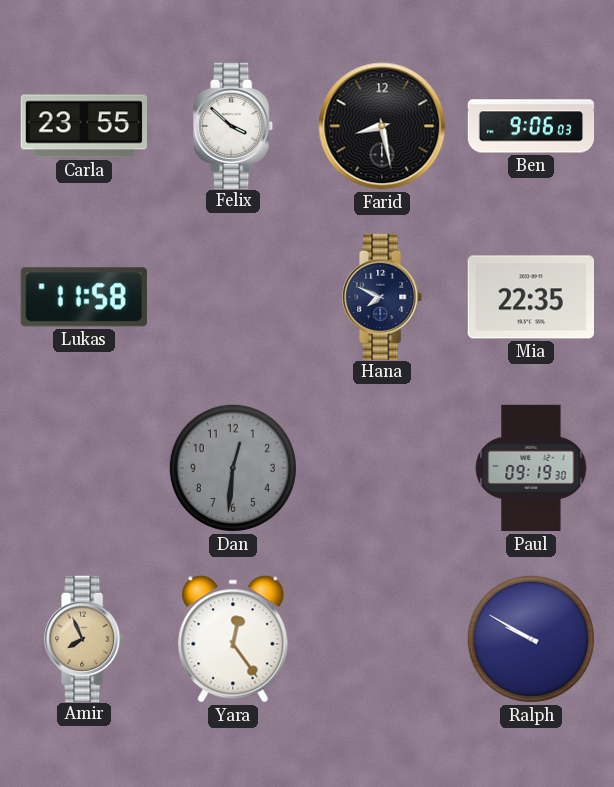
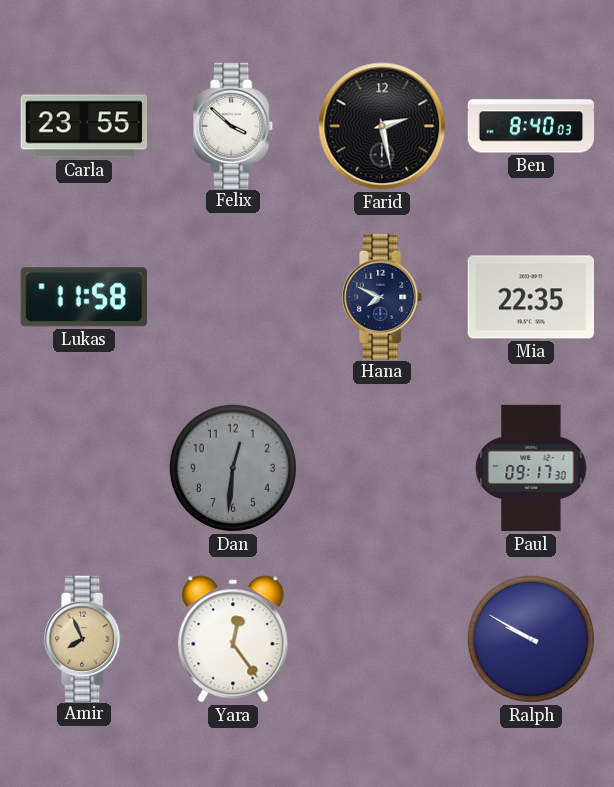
Farid: 8:28 -> 2:28
Ben: 9:06 -> 8:40
Paul: 09:19 -> 09:17
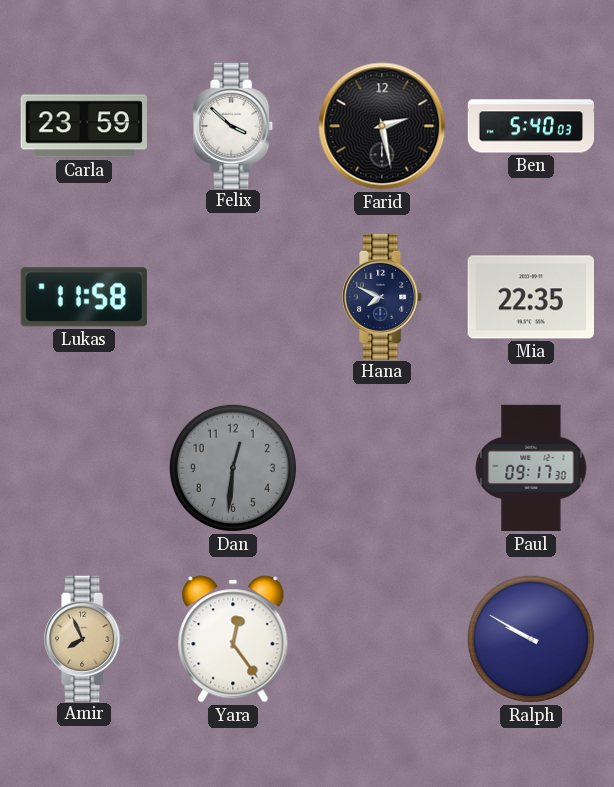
Carla: 23:55 -> 23:59
Ben: 8:40 -> 5:40
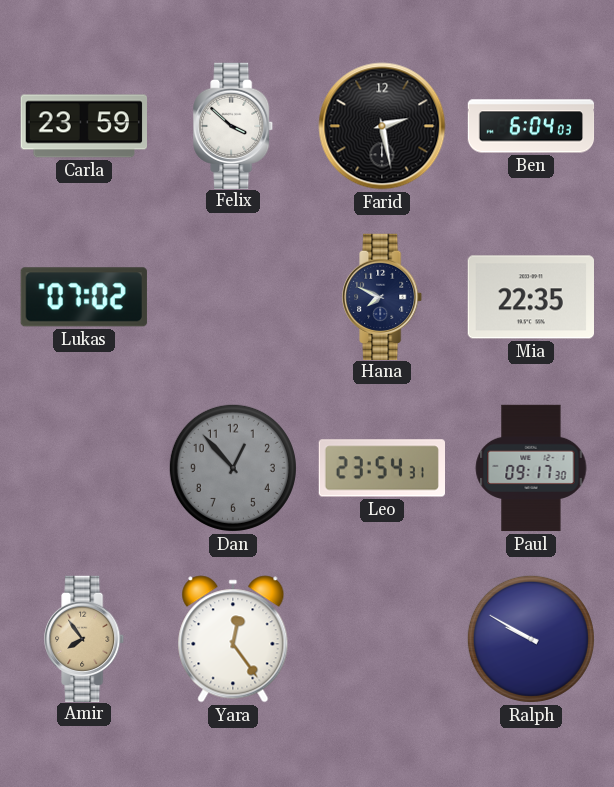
Ben: 5:40 -> 6:04
Lukas: 11:58 -> 07:02
Dan: 12:31 -> 12:53
Leo: none -> 23:54
Amir: 7:56 -> 7:54
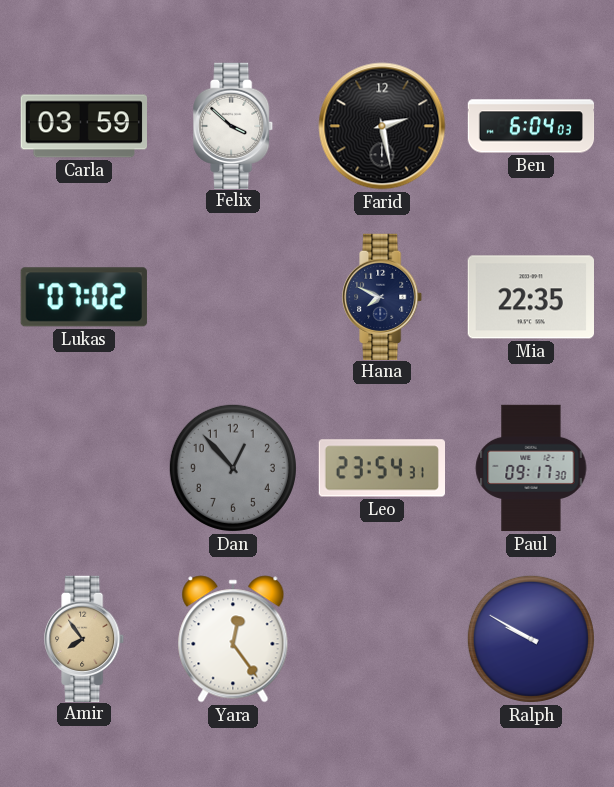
Carla: 23:59 -> 03:59
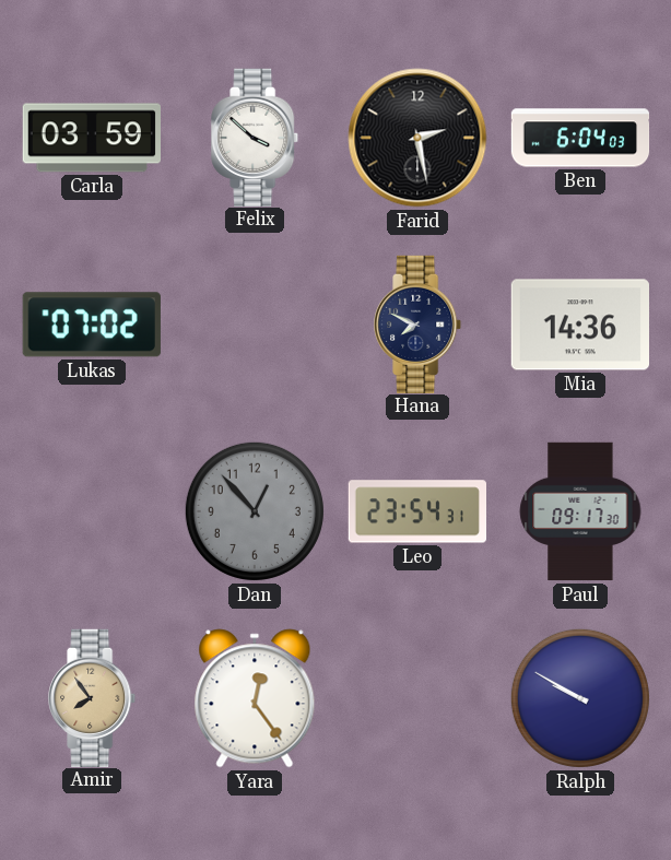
Mia: 22:35 -> 14:36
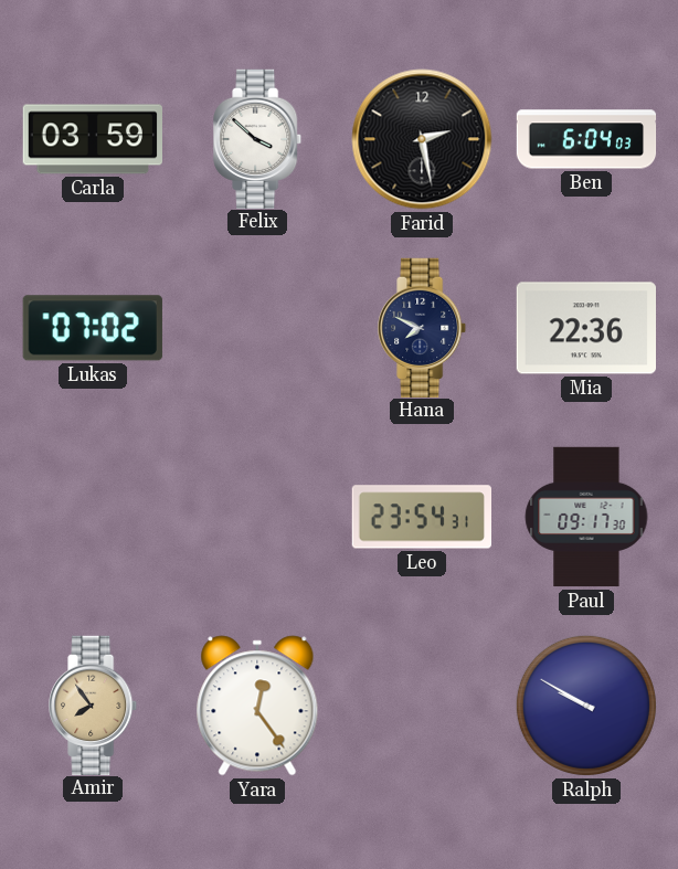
Mia: 14:36 -> 22:36
Dan: 12:53 -> none
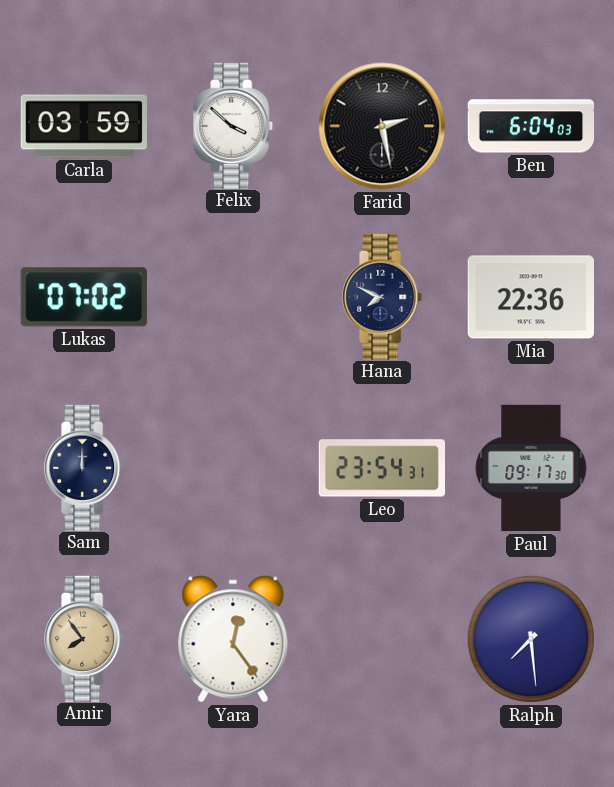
Sam: none -> 12:00
Ralph: 9:50 -> 7:29
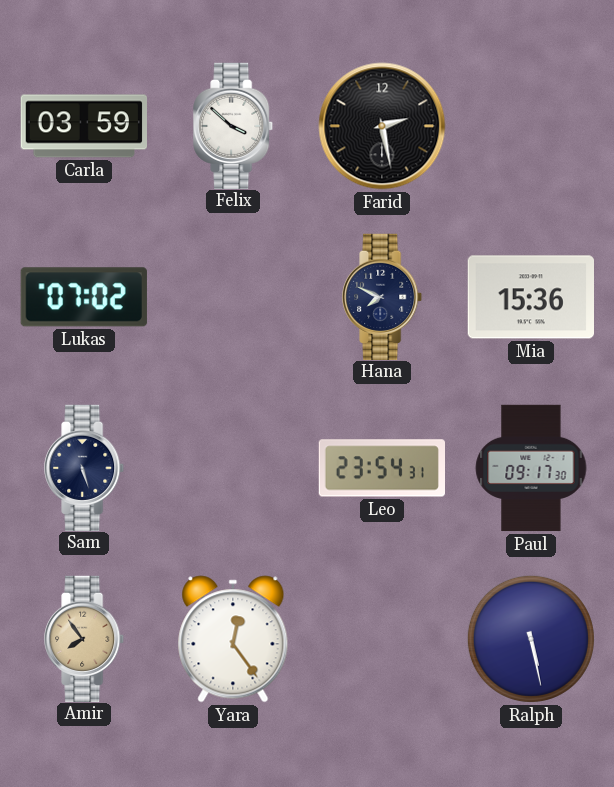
Ben: 6:04 -> none
Mia: 22:36 -> 15:36
Sam: 12:00 -> 5:27
Ralph: 7:29 -> 5:28
